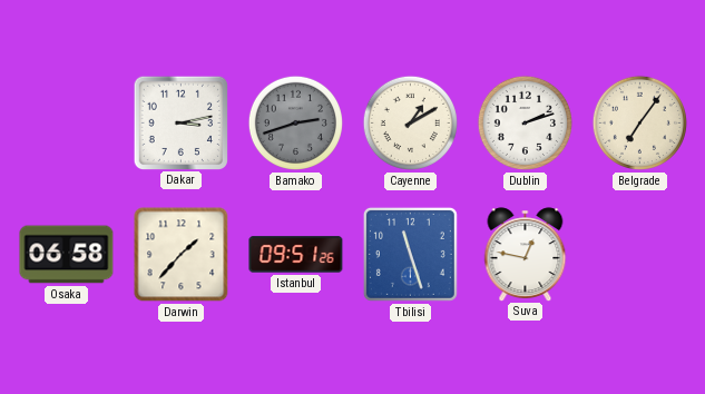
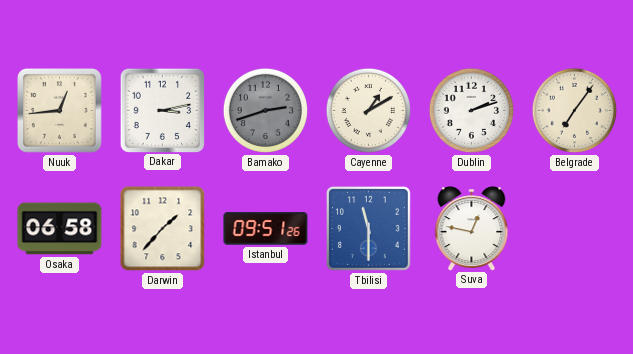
Nuuk: none -> 12:44
Tbilisi: 11:27 -> 11:30
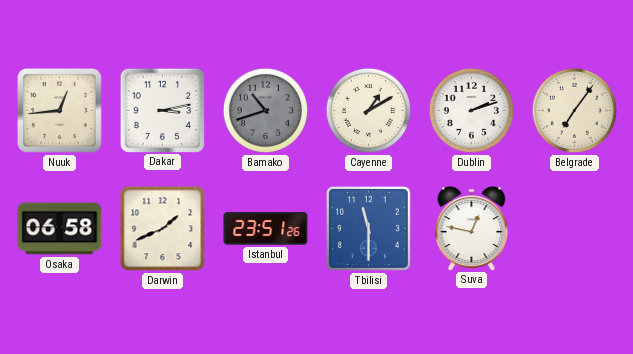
Bamako: 2:42 -> 10:42
Darwin: 1:37 -> 1:41
Istanbul: 09:51 -> 23:51
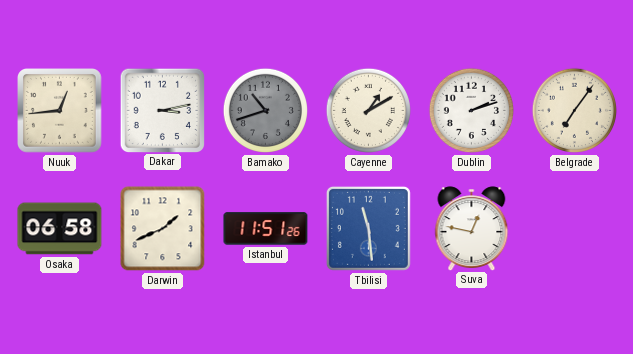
Istanbul: 23:51 -> 11:51
Tbilisi: 11:30 -> 11:29
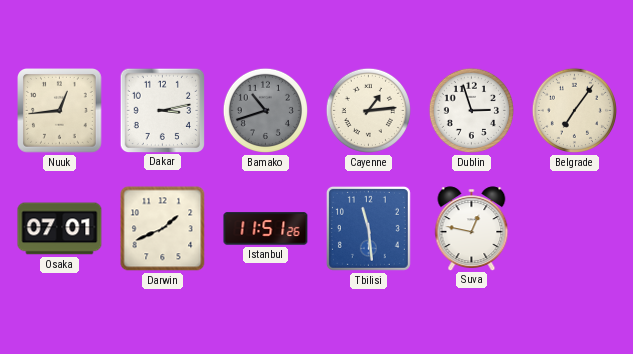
Cayenne: 1:10 -> 1:14
Dublin: 2:12 -> 2:57
Osaka: 06:58 -> 07:01
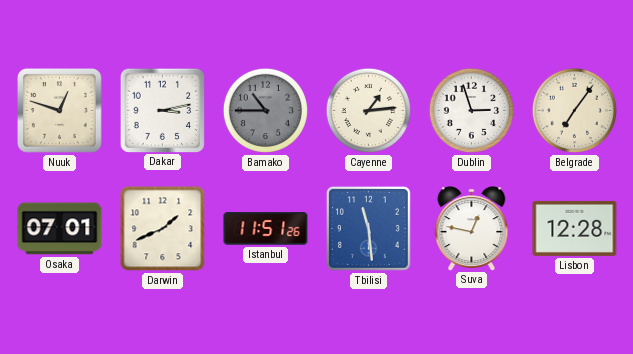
Nuuk: 12:44 -> 12:48
Bamako: 10:42 -> 10:45
Lisbon: none -> 12:28
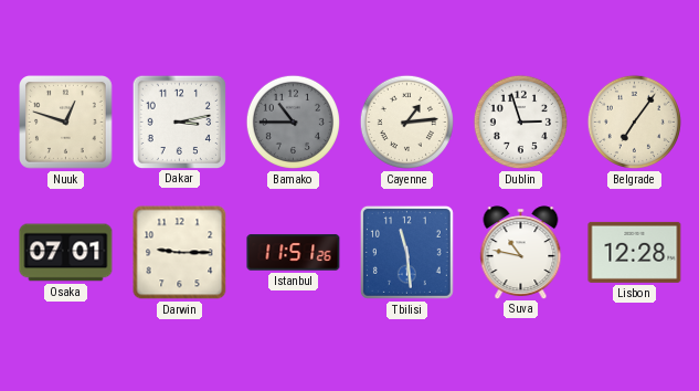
Darwin: 1:41 -> 9:15
Suva: 12:47 -> 10:47
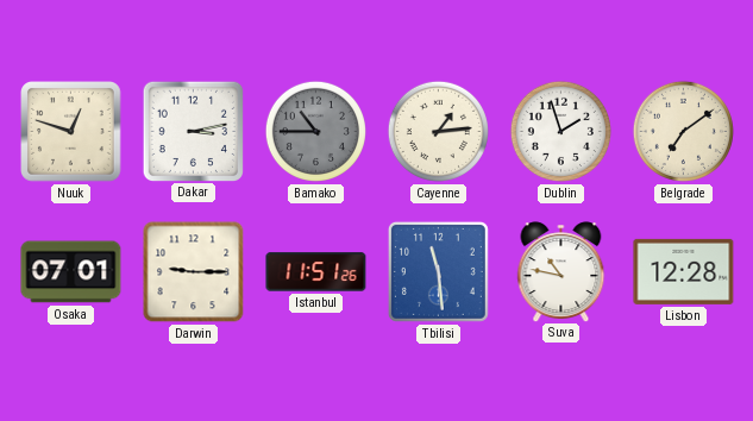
Dublin: 2:57 -> 1:57
Belgrade: 7:06 -> 7:09
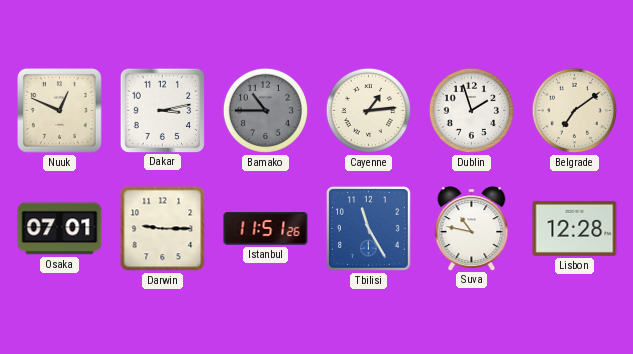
Nuuk: 12:48 -> 12:49
Tbilisi: 11:29 -> 11:25
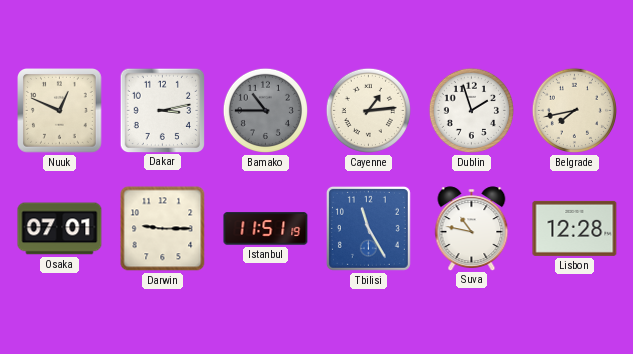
Belgrade: 7:09 -> 7:43
Istanbul: 11:51:26 -> 11:51:19
